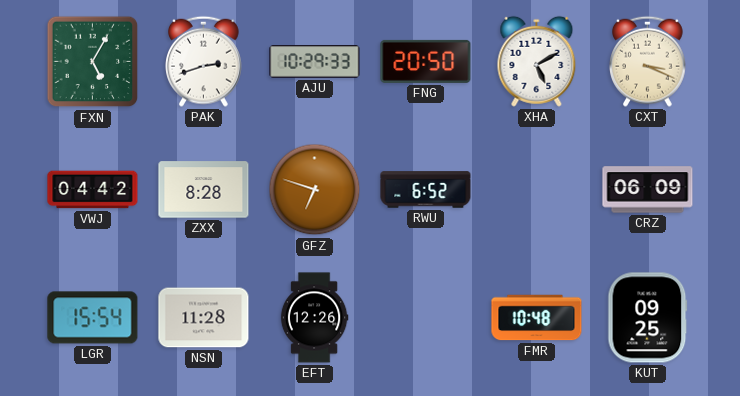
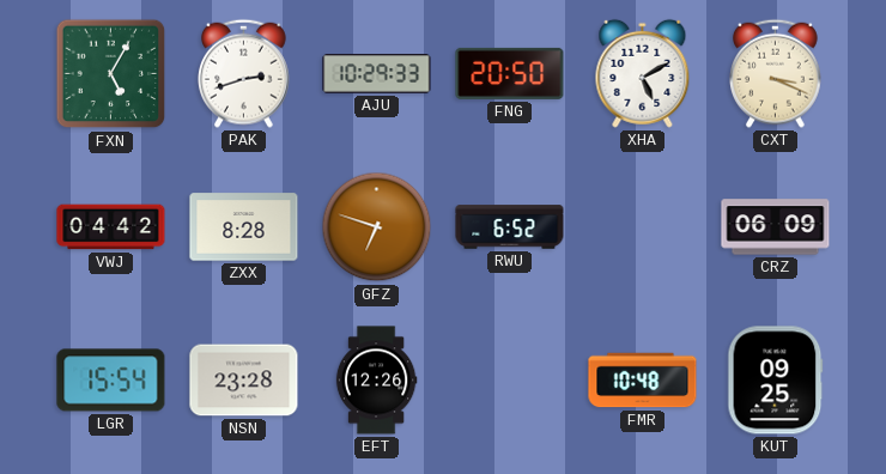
NSN: 11:28 -> 23:28
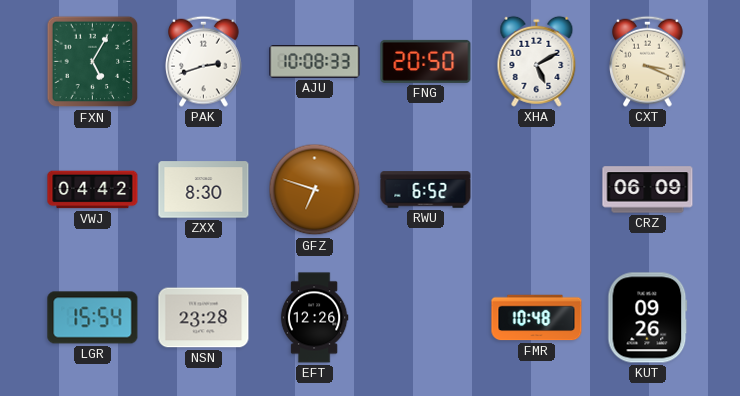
AJU: 10:29 -> 10:08
ZXX: 8:28 -> 8:30
KUT: 09:25 -> 09:26
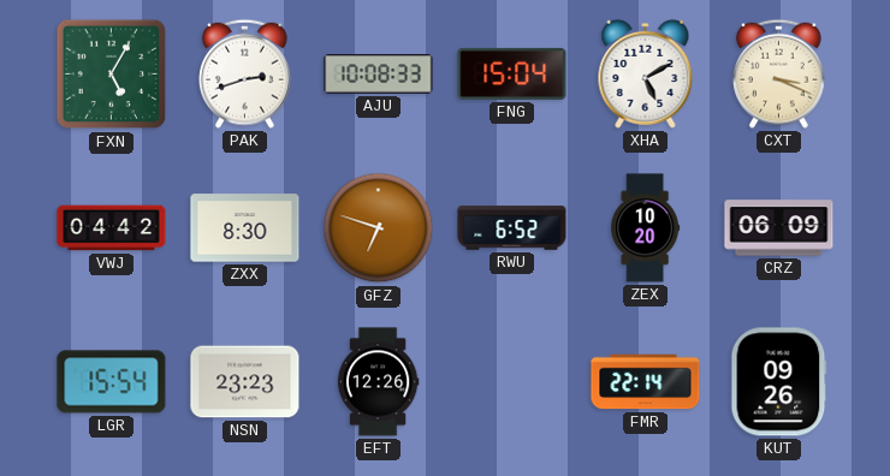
FNG: 20:50 -> 15:04
ZEX: none -> 10:20
NSN: 23:28 -> 23:23
FMR: 10:48 -> 22:14
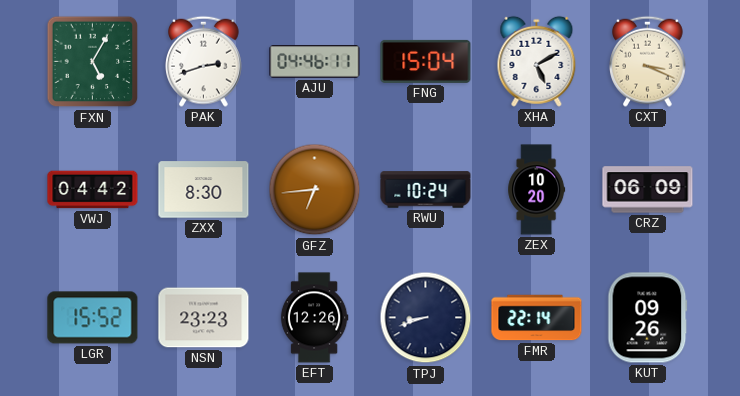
AJU: 10:08 -> 04:46
GFZ: 6:48 -> 6:44
RWU: 6:52 -> 10:24
LGR: 15:54 -> 15:52
TPJ: none -> 8:42
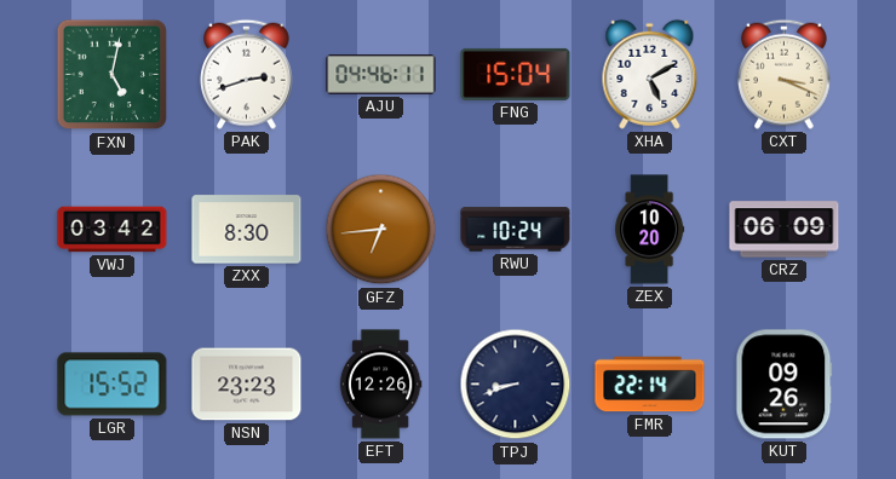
FXN: 5:05 -> 5:02
VWJ: 04:42 -> 03:42
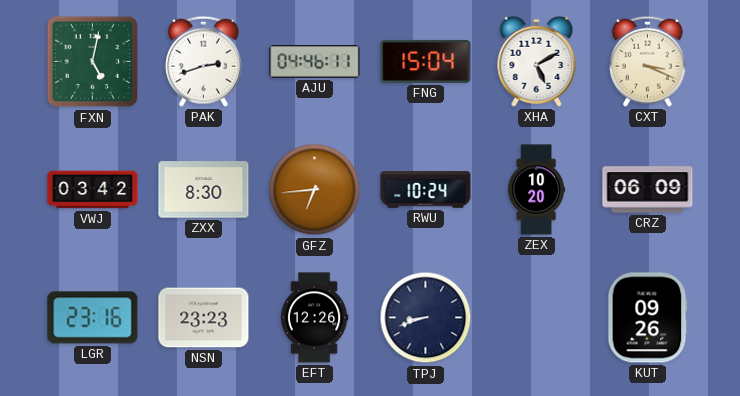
LGR: 15:52 -> 23:16
FMR: 22:14 -> none
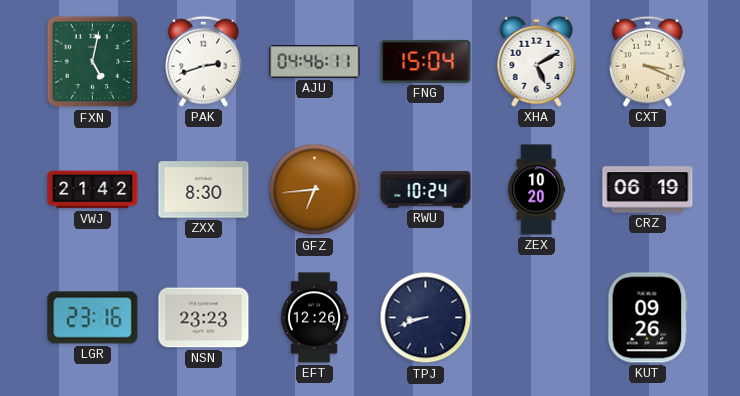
VWJ: 03:42 -> 21:42
CRZ: 06:09 -> 06:19
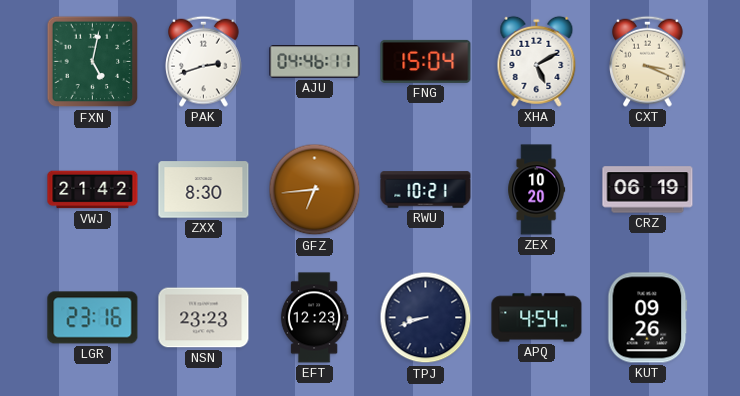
RWU: 10:24 -> 10:21
EFT: 12:26 -> 12:23
APQ: none -> 4:54
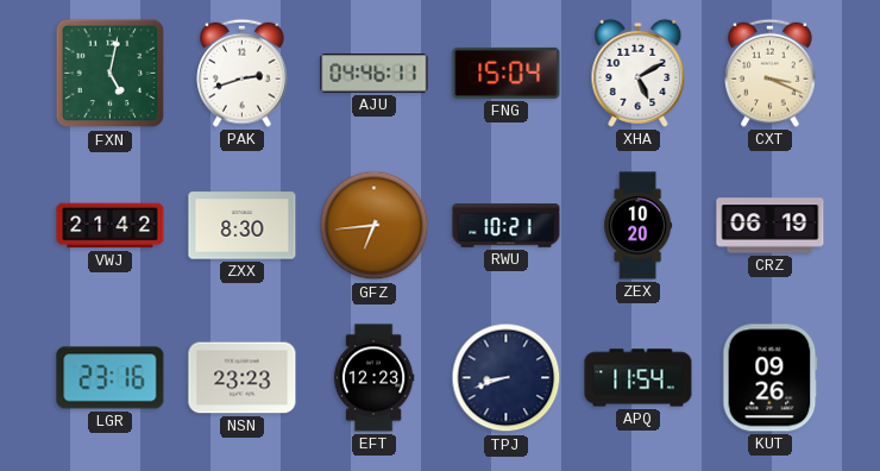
APQ: 4:54 -> 11:54
